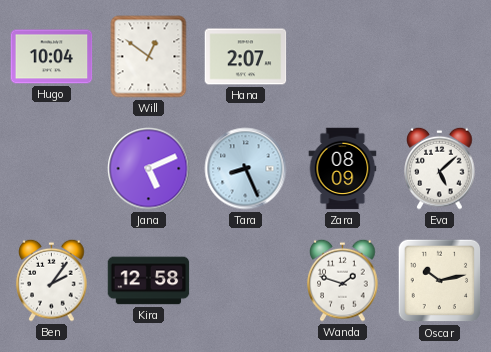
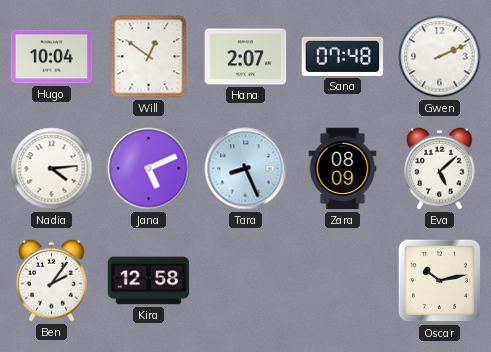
Sana: none -> 07:48
Gwen: none -> 2:11
Nadia: none -> 4:14
Wanda: 1:48 -> none
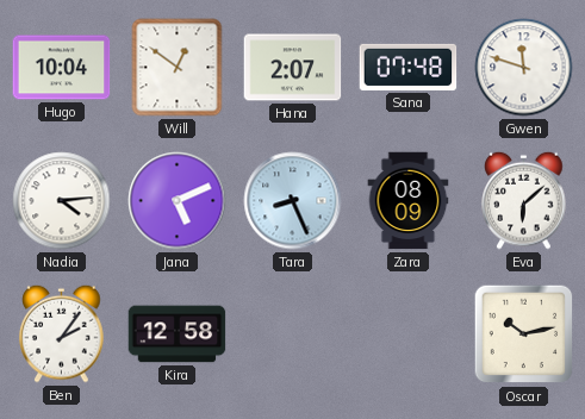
Gwen: 2:11 -> 11:48
Eva: 5:08 -> 6:08
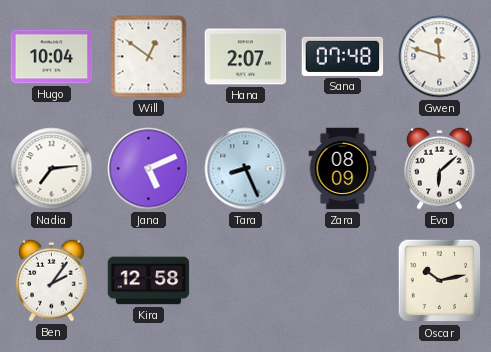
Nadia: 4:14 -> 7:14
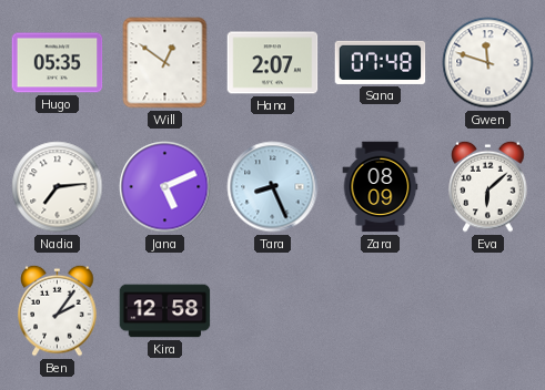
Hugo: 10:04 -> 05:35
Oscar: 10:13 -> none
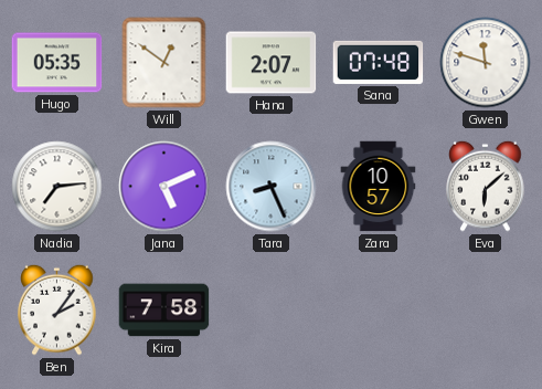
Zara: 08:09 -> 10:57
Kira: 12:58 -> 7:58
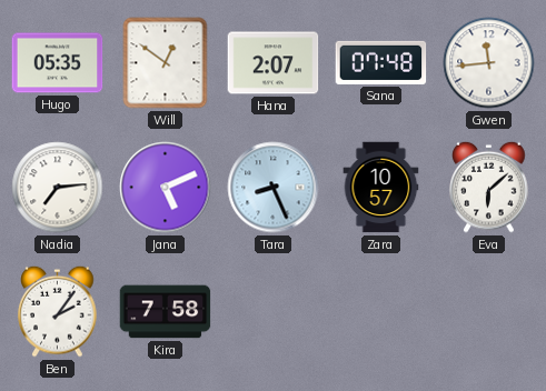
Gwen: 11:48 -> 11:44
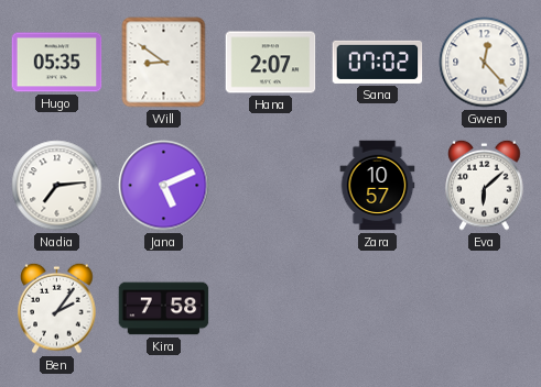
Will: 12:51 -> 8:51
Sana: 07:48 -> 07:02
Gwen: 11:44 -> 12:23
Tara: 8:26 -> none
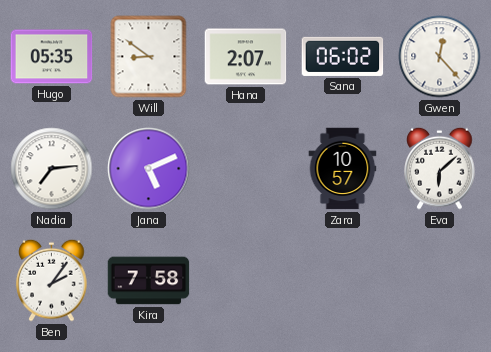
Sana: 07:02 -> 06:02
